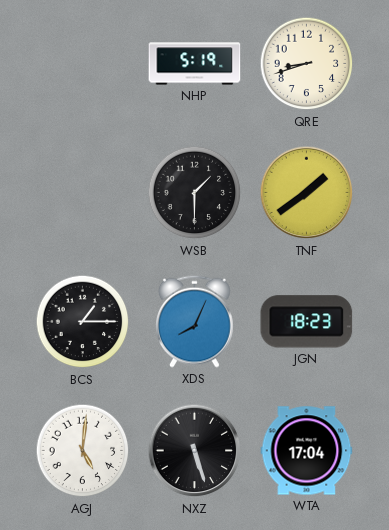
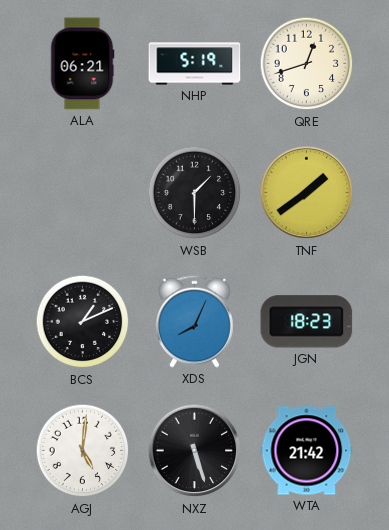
ALA: none -> 06:21
QRE: 8:42 -> 12:42
BCS: 1:15 -> 1:11
WTA: 17:04 -> 21:42
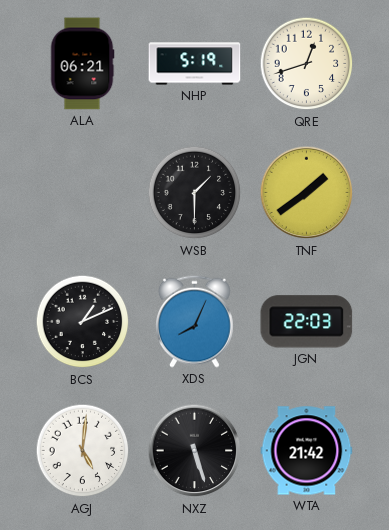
JGN: 18:23 -> 22:03
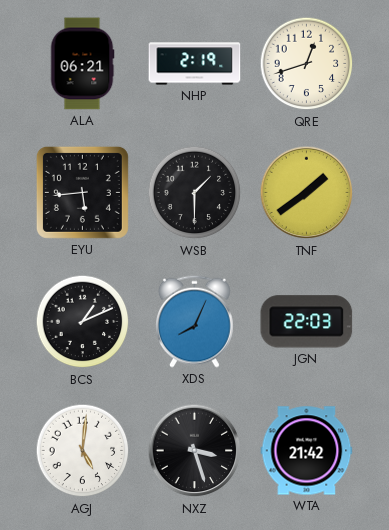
NHP: 5:19 -> 2:19
EYU: none -> 5:44
NXZ: 5:27 -> 3:27
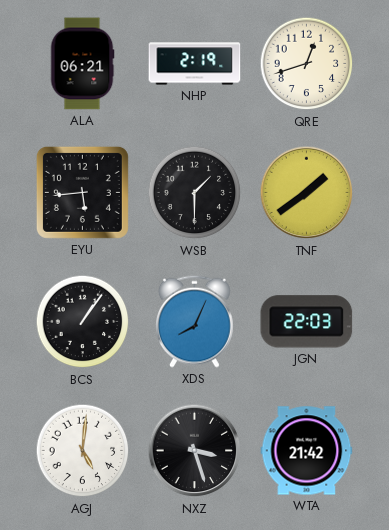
BCS: 1:11 -> 1:06
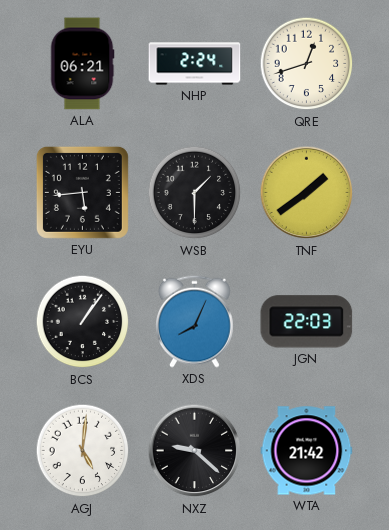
NHP: 2:19 -> 2:24
NXZ: 3:27 -> 9:22
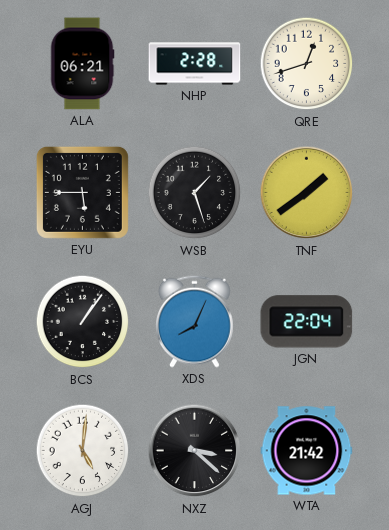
NHP: 2:24 -> 2:28
EYU: 5:44 -> 5:45
WSB: 1:30 -> 1:27
JGN: 22:03 -> 22:04
NXZ: 9:22 -> 3:22
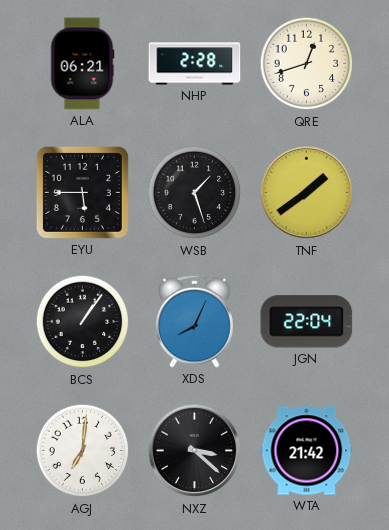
AGJ: 5:01 -> 7:01
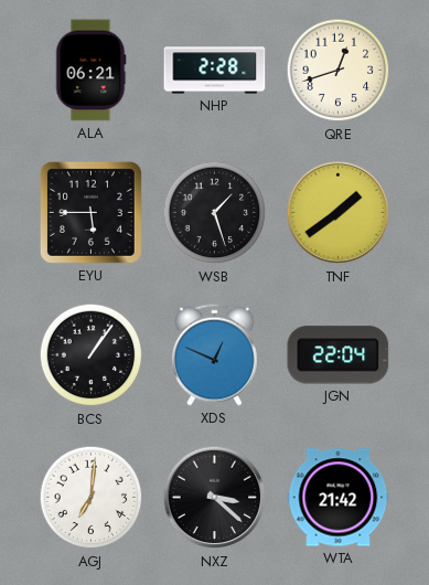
XDS: 8:04 -> 12:49
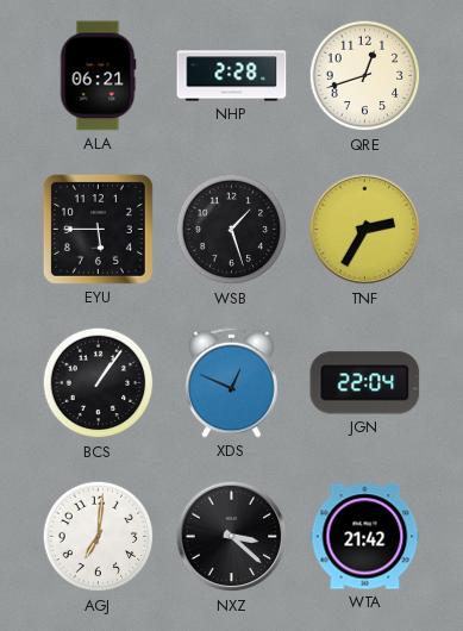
TNF: 1:39 -> 2:35
